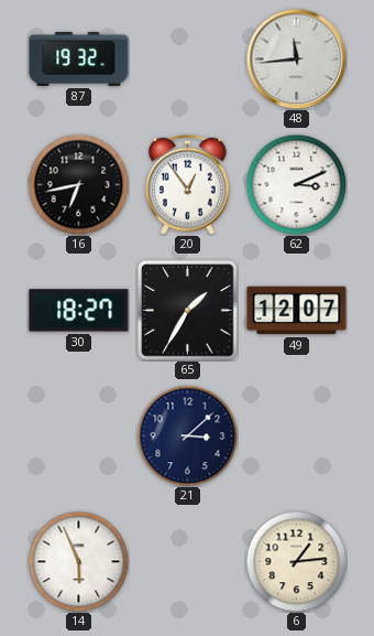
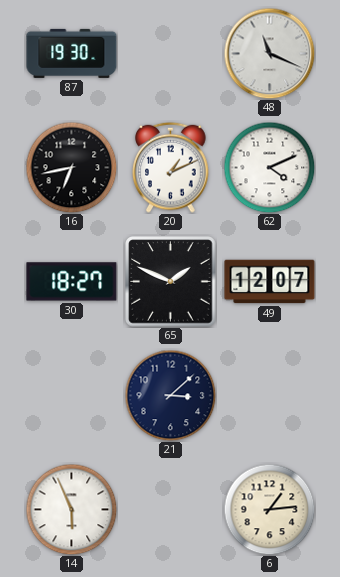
87: 19:32 -> 19:30
48: 11:44 -> 11:19
20: 12:54 -> 1:11
62: 3:11 -> 4:11
65: 1:35 -> 1:49
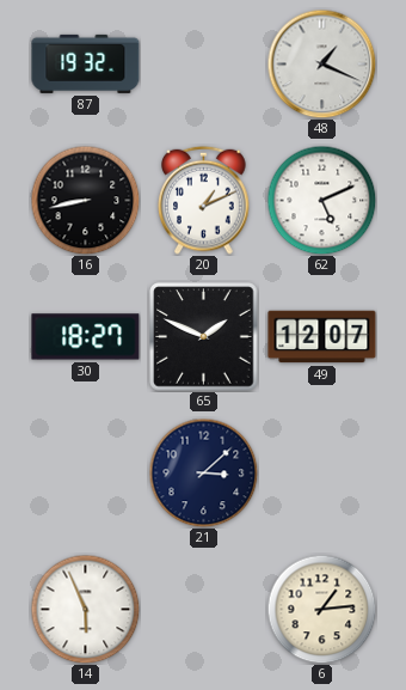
87: 19:30 -> 19:32
48: 11:19 -> 1:19
16: 6:43 -> 8:43
62: 4:11 -> 5:11
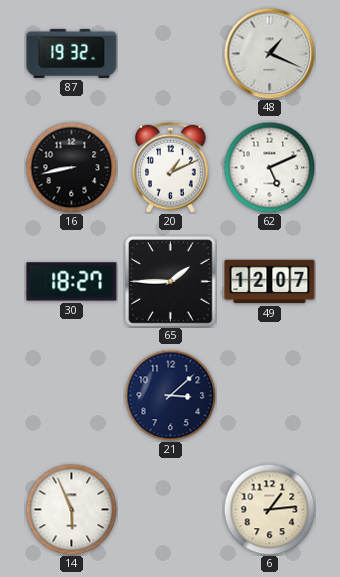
65: 1:49 -> 1:45
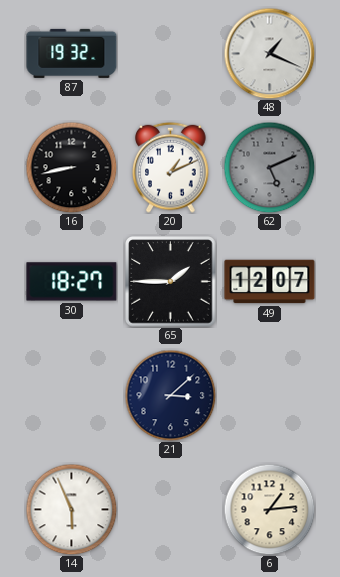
62 dial: white -> grey
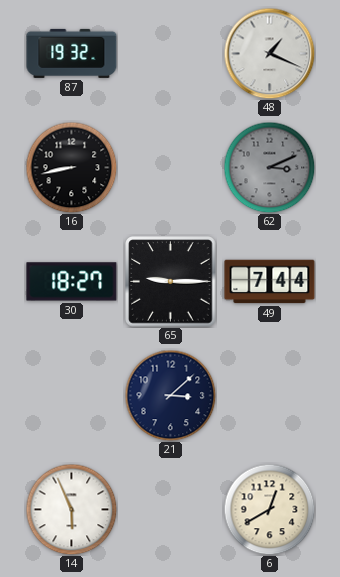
20: 1:11 -> none
62: 5:11 -> 3:11
65: 1:45 -> 9:15
49: 12:07 -> 7:44
6: 1:14 -> 12:40
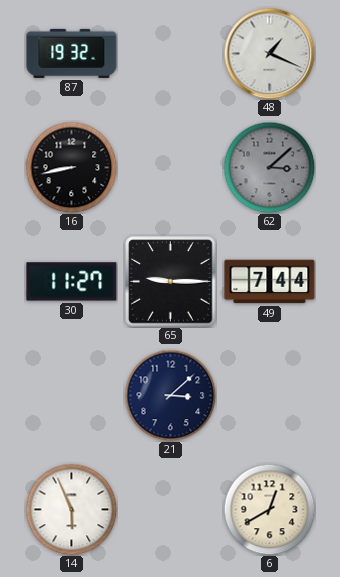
62: 3:11 -> 3:08
30: 18:27 -> 11:27
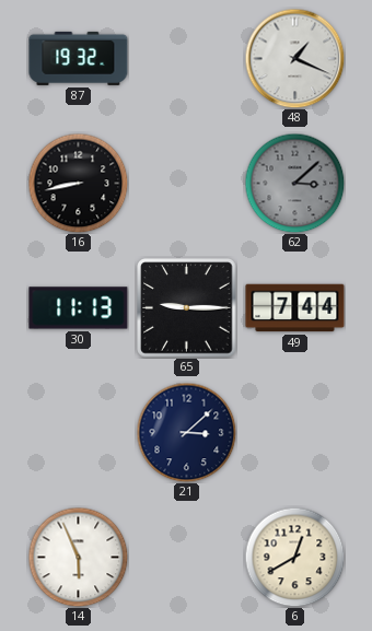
30: 11:27 -> 11:13
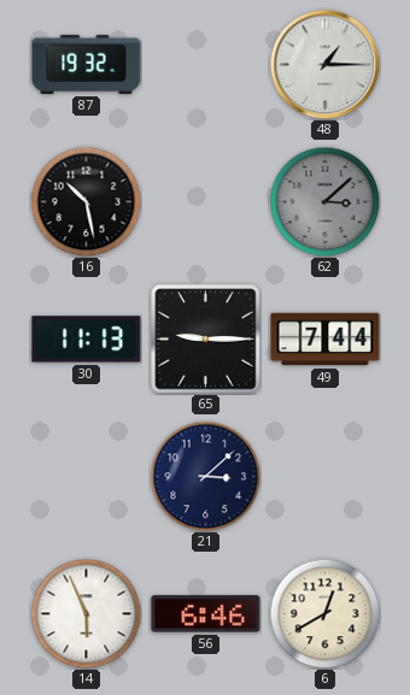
48: 1:19 -> 1:15
16: 8:43 -> 10:28
56: none -> 6:46
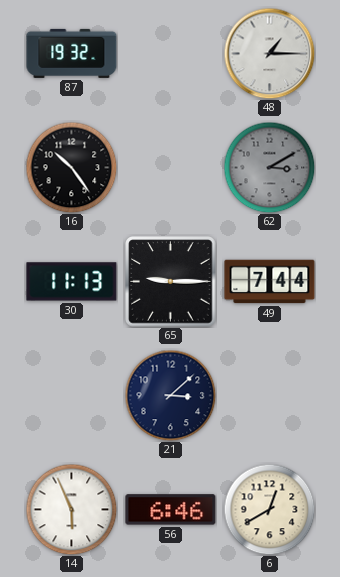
16: 10:28 -> 10:24
62: 3:08 -> 3:10
